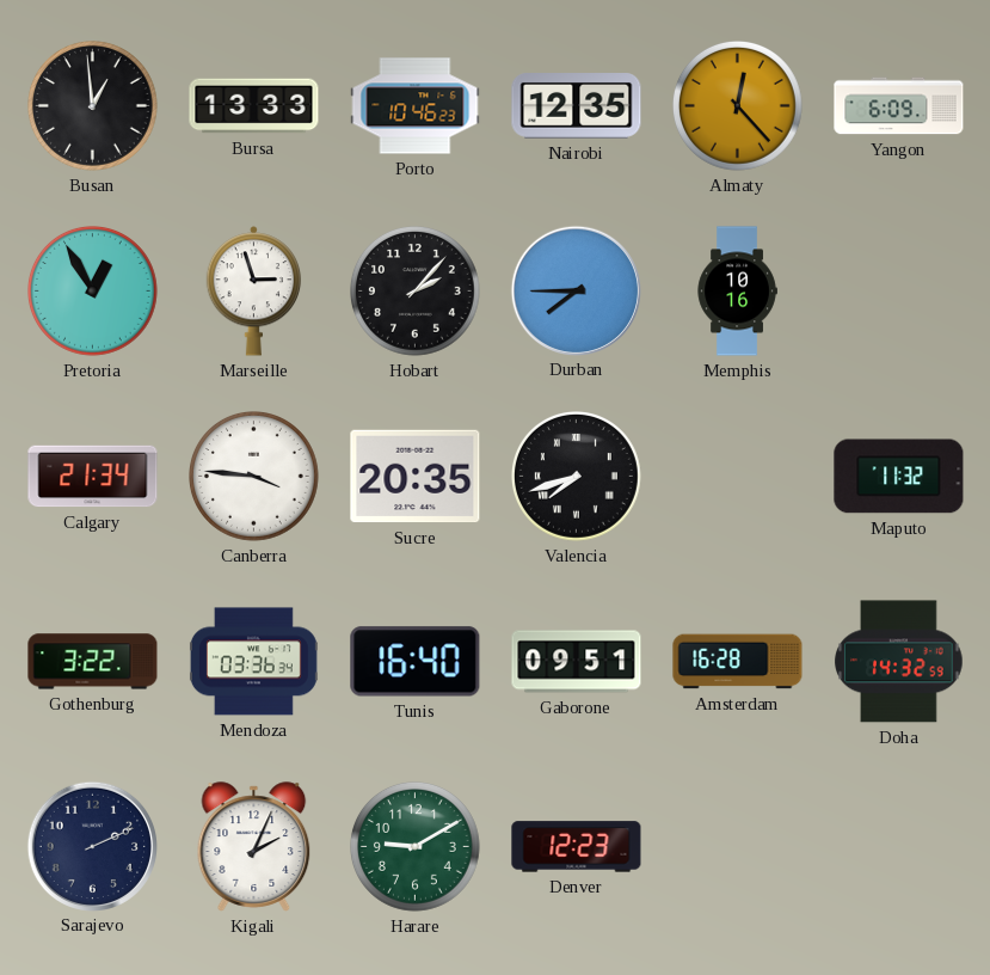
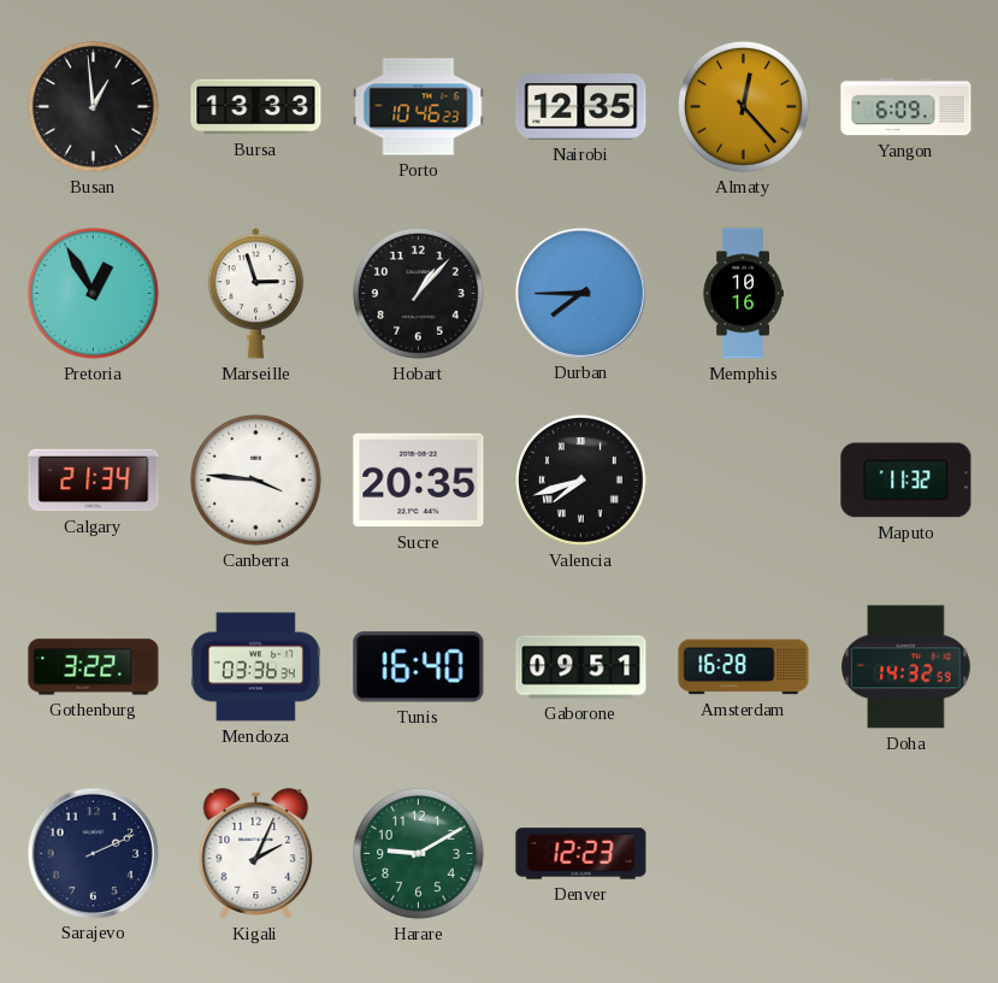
Hobart: 2:07 -> 1:07
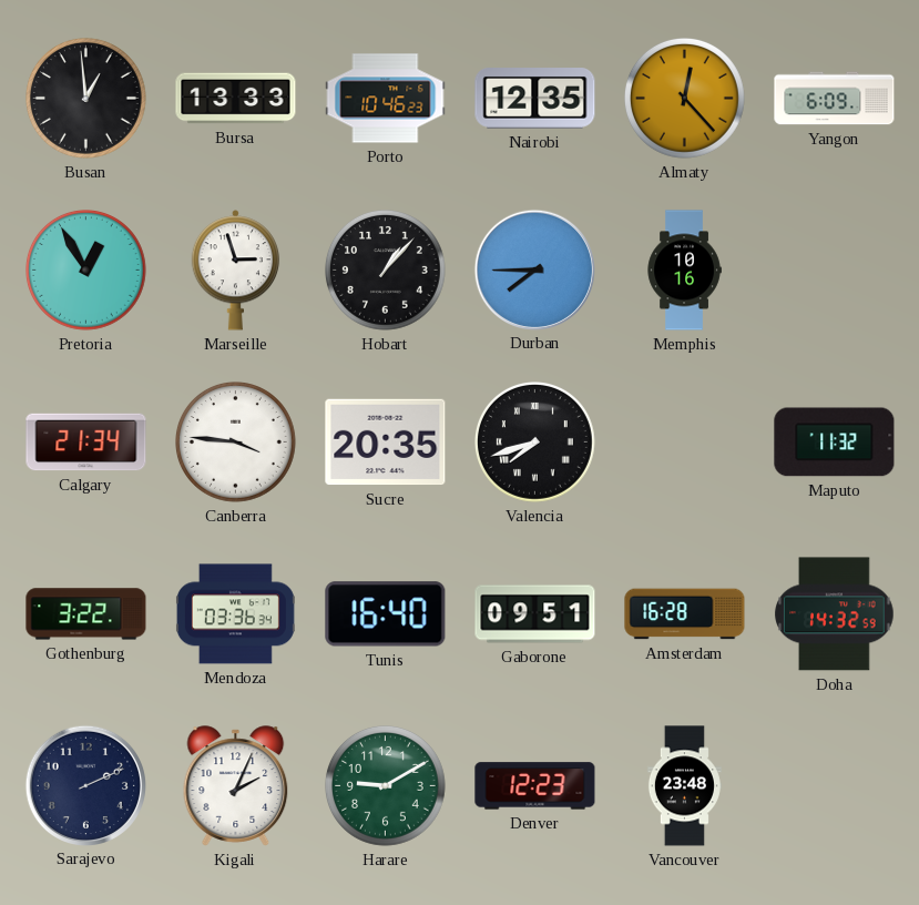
Vancouver: none -> 23:48
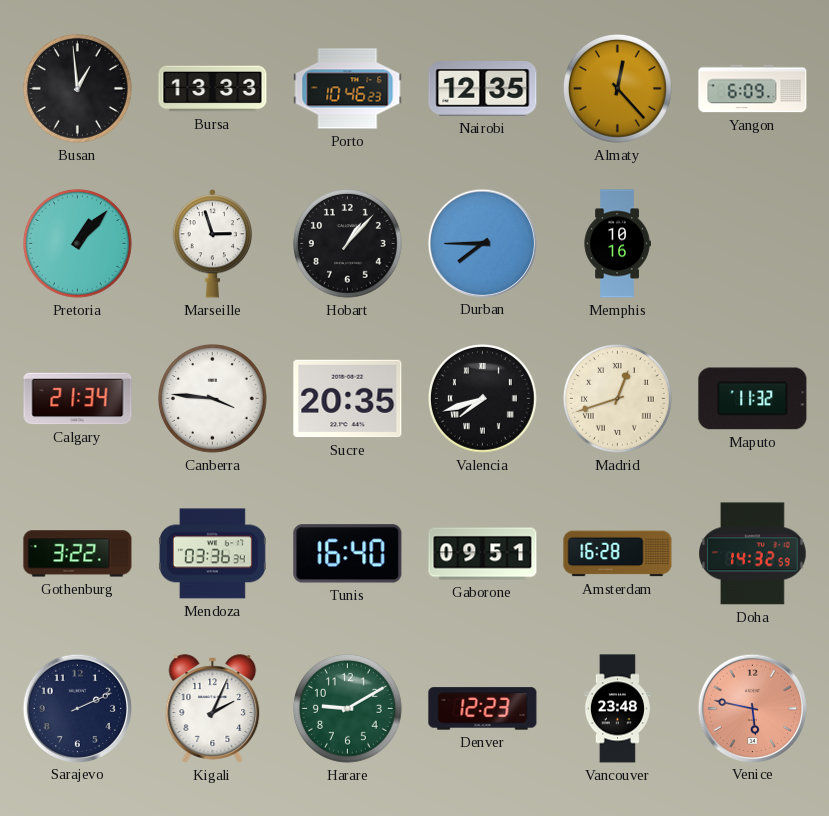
Pretoria: 12:55 -> 1:07
Madrid: none -> 12:42
Venice: none -> 5:47
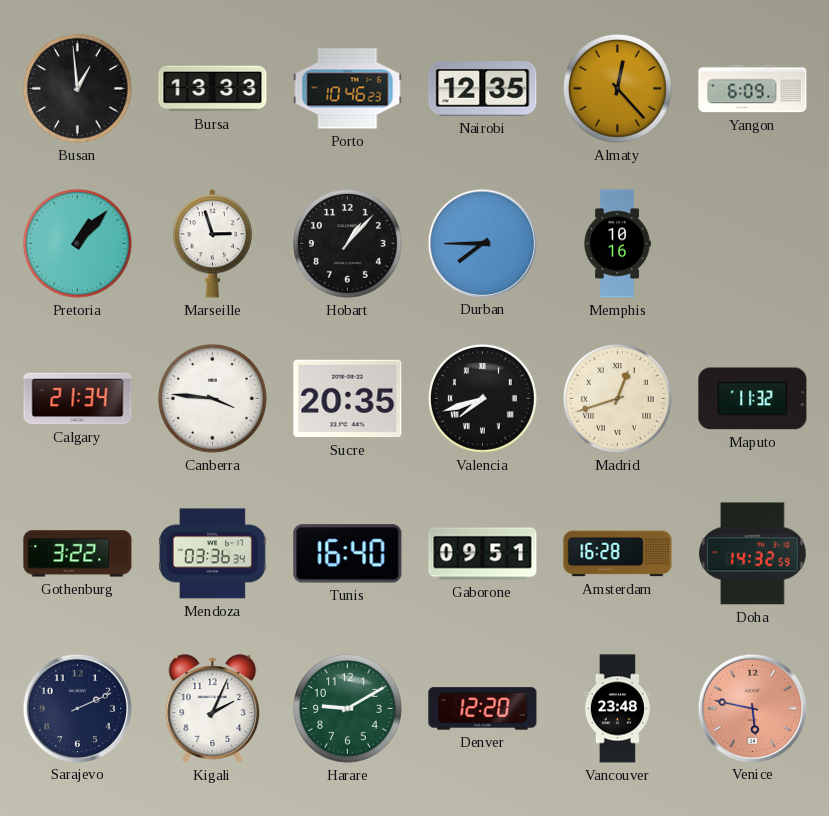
Denver: 12:23 -> 12:20
